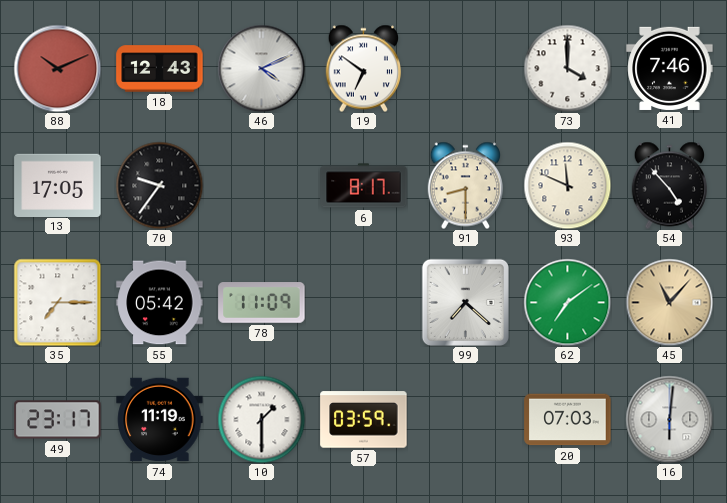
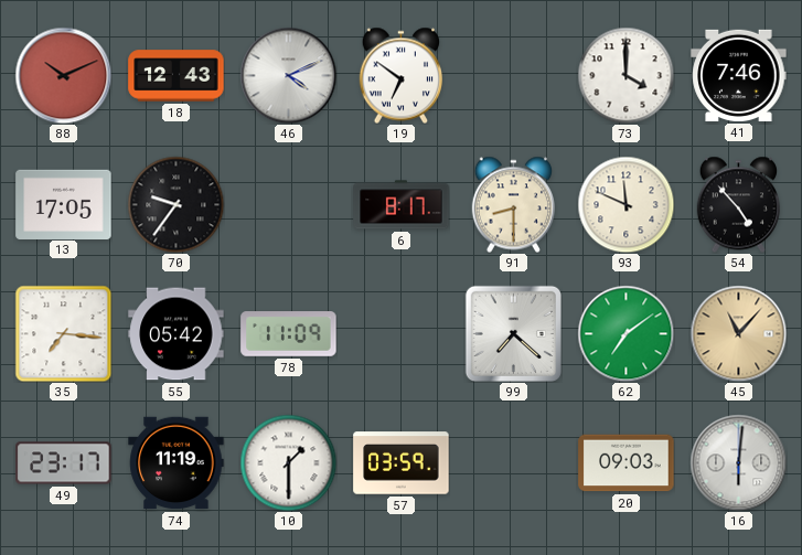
35: 7:15 -> 7:16
20: 07:03 -> 09:03
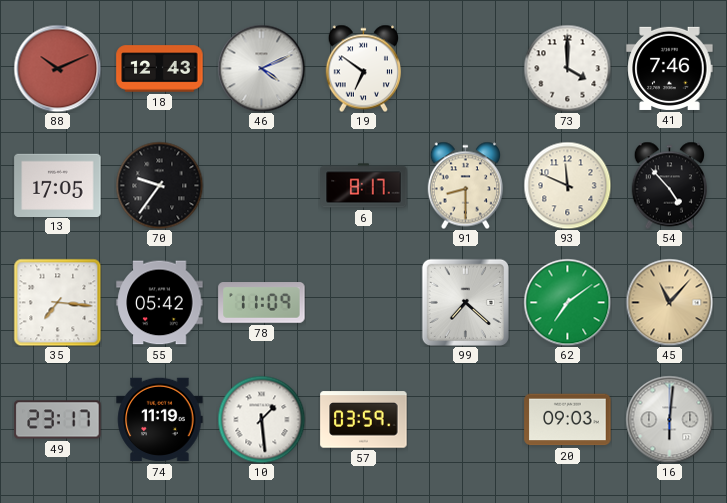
10: 1:30 -> 1:29
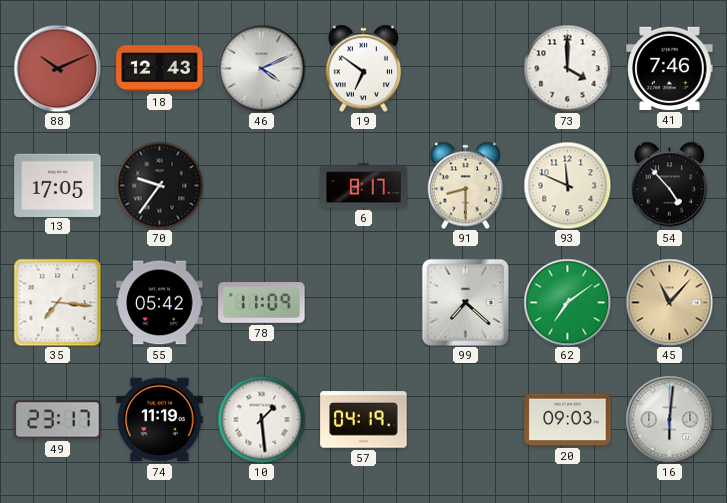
57: 03:59 -> 04:19
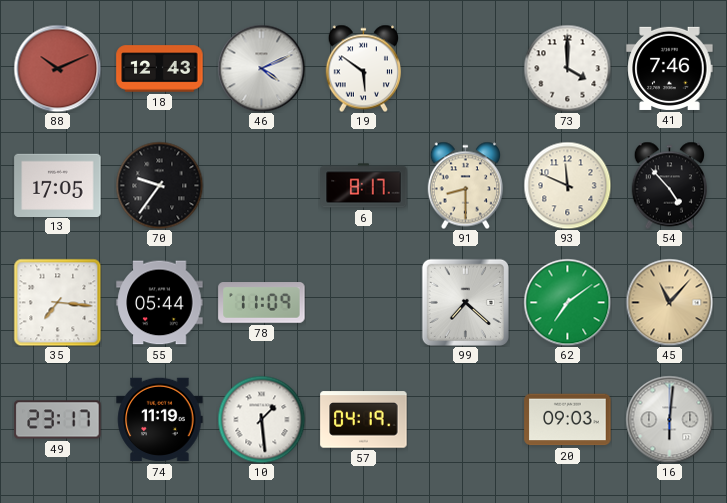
19: 6:51 -> 5:51
55: 05:42 -> 05:44
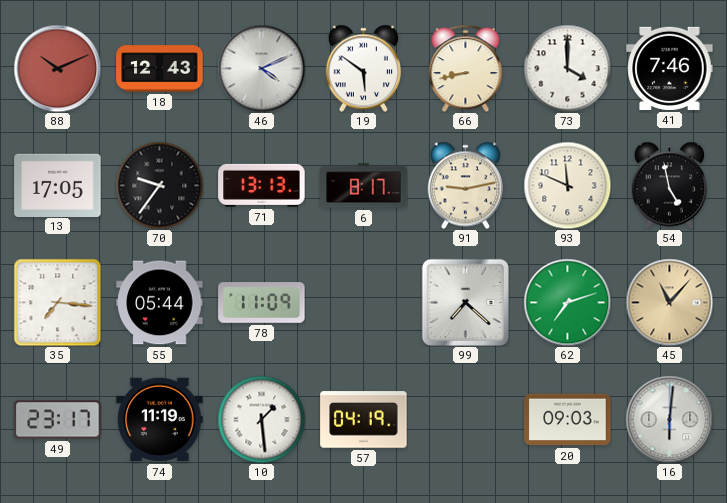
66: none -> 8:43
71: none -> 13:13
91: 8:30 -> 9:13
54: 4:53 -> 4:58
62: 7:09 -> 7:12
